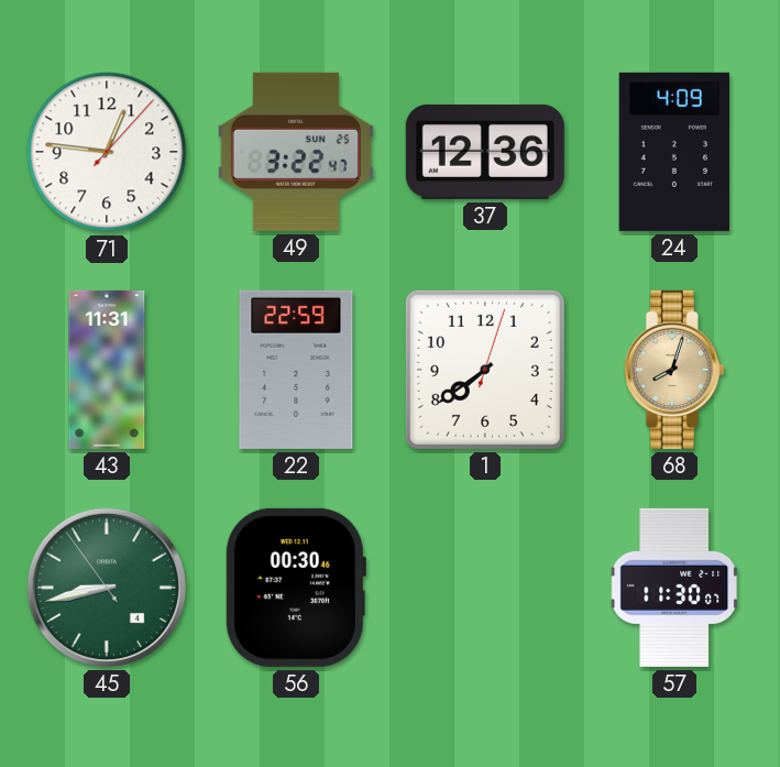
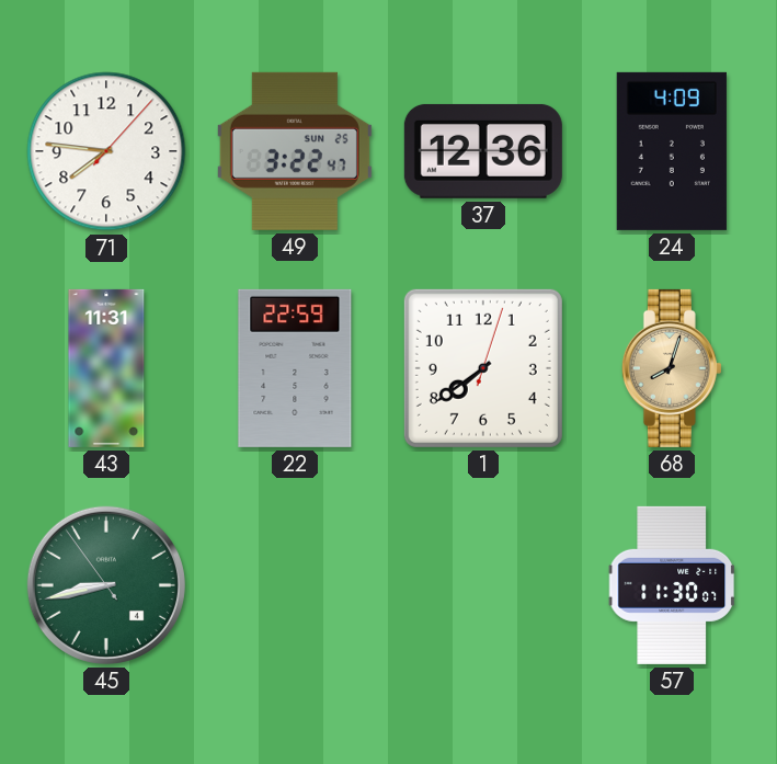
71: 12:46 -> 7:46
56: 00:30 -> none
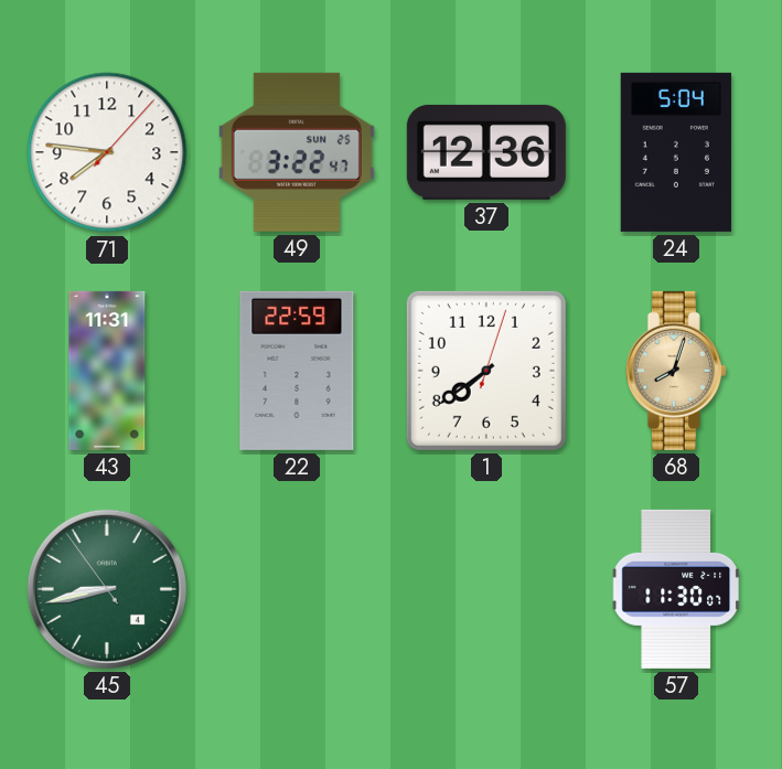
24: 4:09 -> 5:04
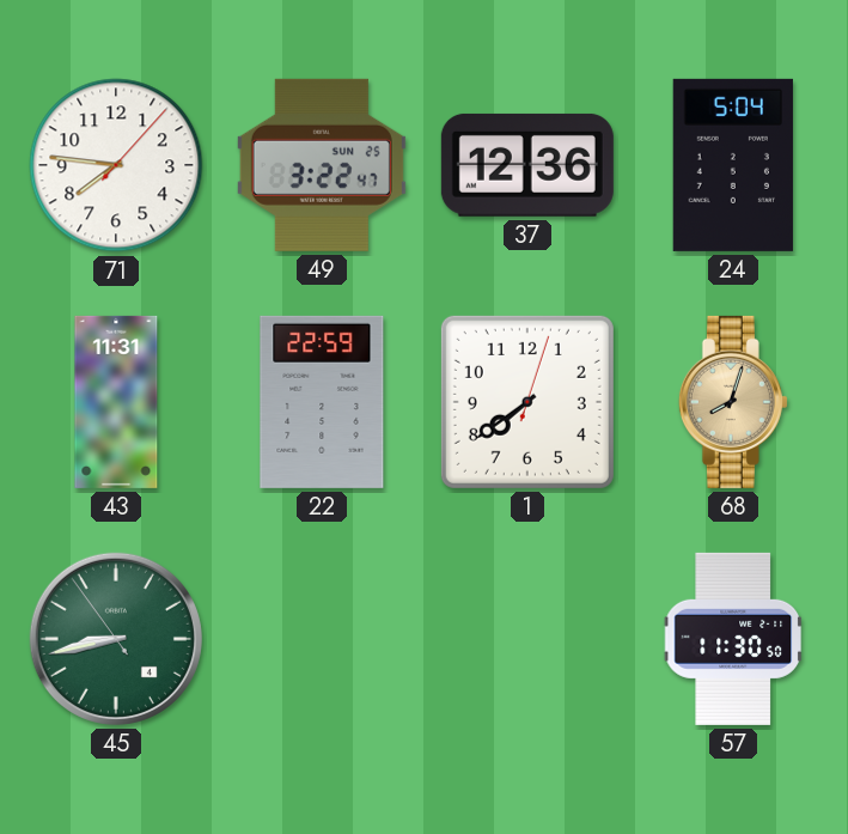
57: 11:30:07 -> 11:30:50
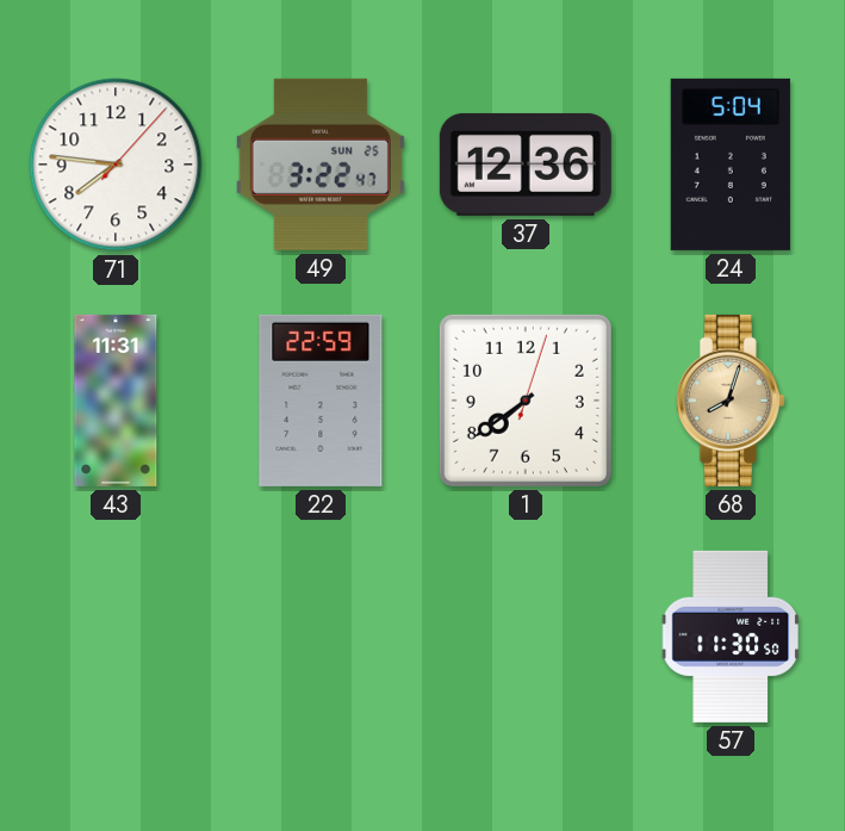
45: 8:42 -> none
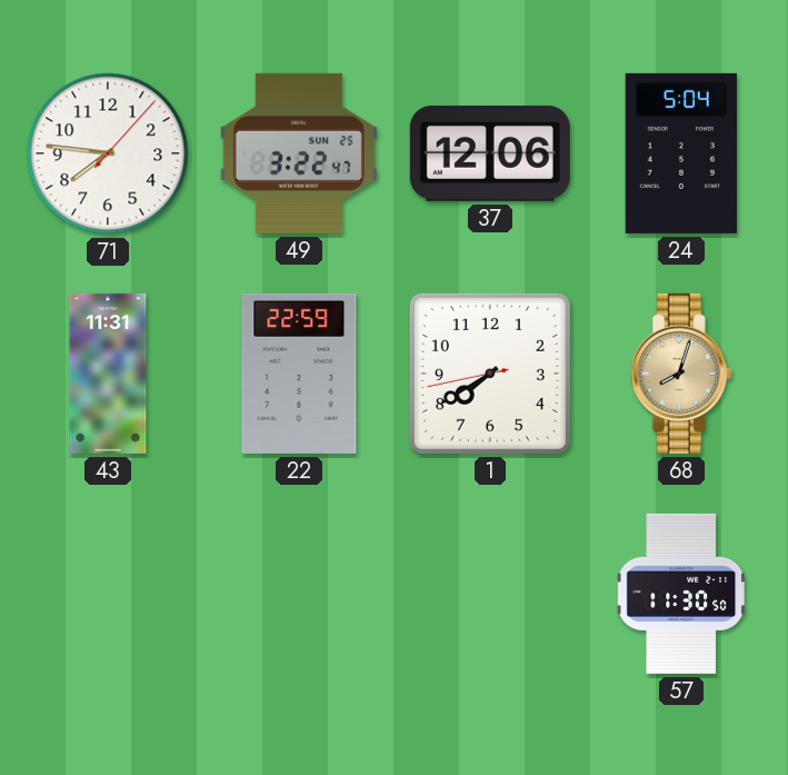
37: 12:36 -> 12:06
1: 7:39:03 -> 7:39:43
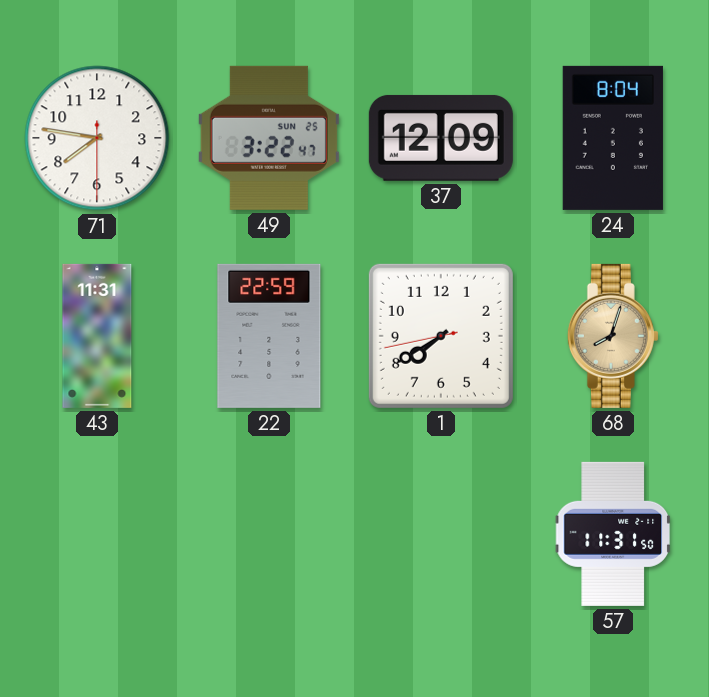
71: 7:46:07 -> 7:46:30
37: 12:06 -> 12:09
24: 5:04 -> 8:04
57: 11:30 -> 11:31
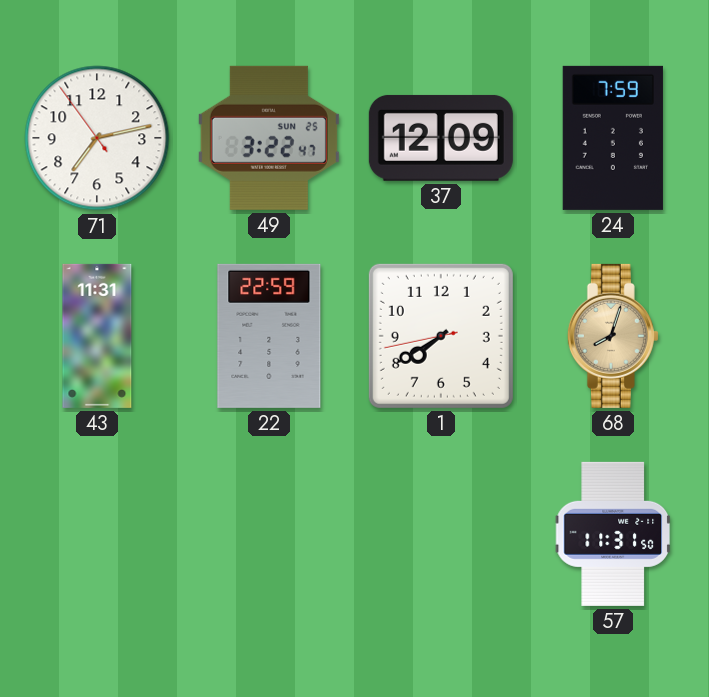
71: 7:46 -> 7:12
24: 8:04 -> 7:59
